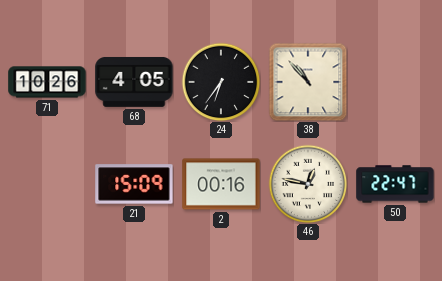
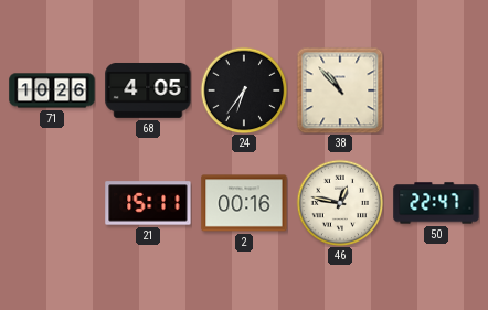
21: 15:09 -> 15:11
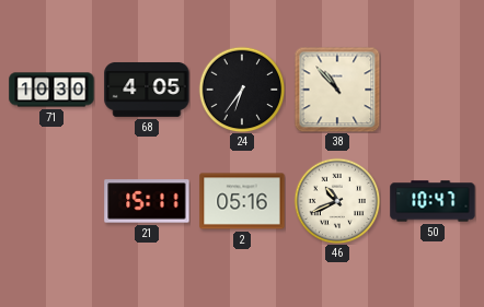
71: 10:26 -> 10:30
2: 00:16 -> 05:16
46: 12:47 -> 10:41
50: 22:47 -> 10:47
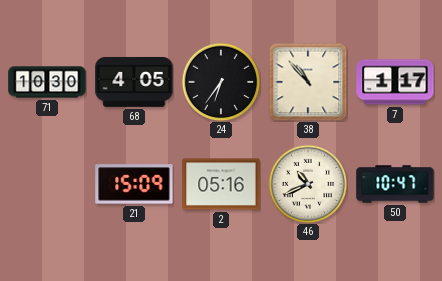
7: none -> 1:17
21: 15:11 -> 15:09
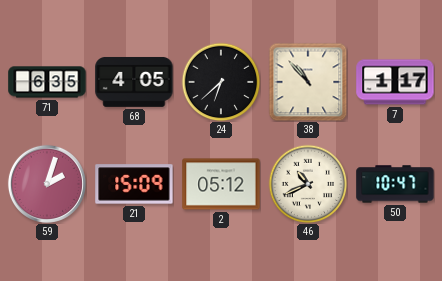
71: 10:30 -> 6:35
24: 6:36 -> 6:38
59: none -> 2:03
2: 05:16 -> 05:12
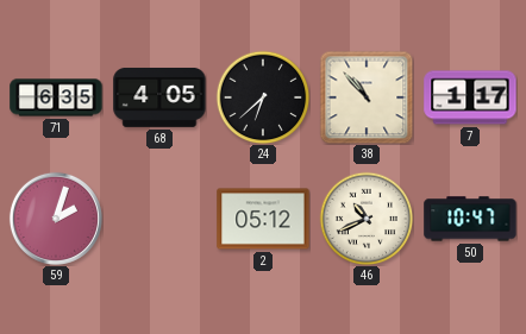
21: 15:09 -> none
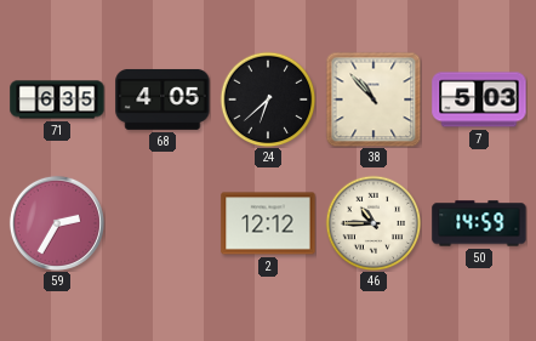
7: 1:17 -> 5:03
59: 2:03 -> 2:35
2: 05:12 -> 12:12
46: 10:41 -> 10:45
50: 10:47 -> 14:59
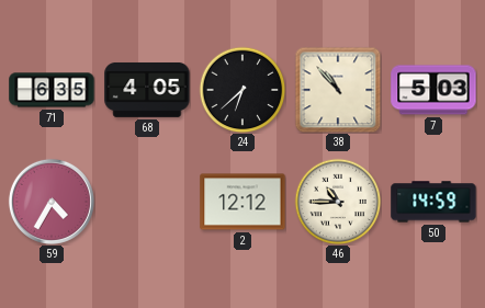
59: 2:35 -> 4:35
